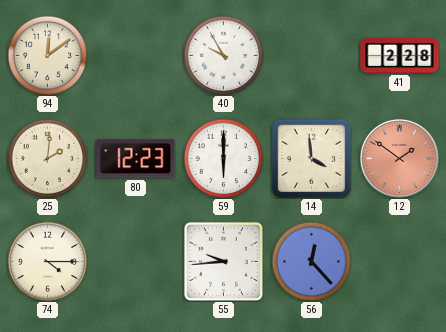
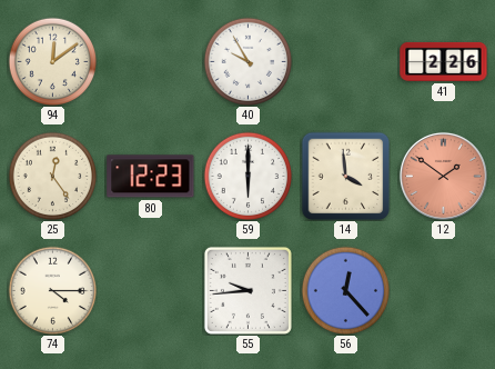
41: 2:28 -> 2:26
25: 2:01 -> 12:24
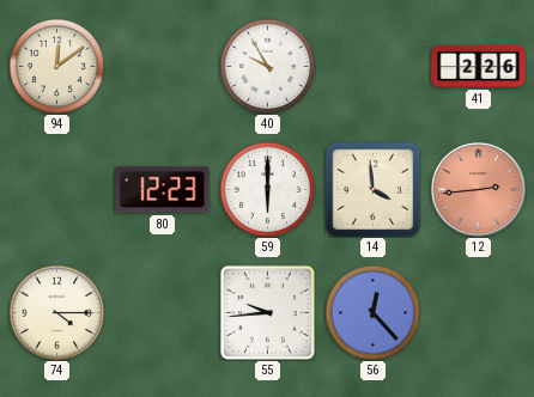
25: 12:24 -> none
12: 1:51 -> 2:44
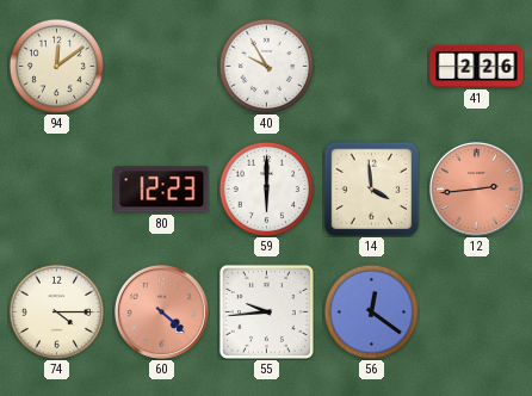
60: none -> 4:22
56: 12:23 -> 12:21
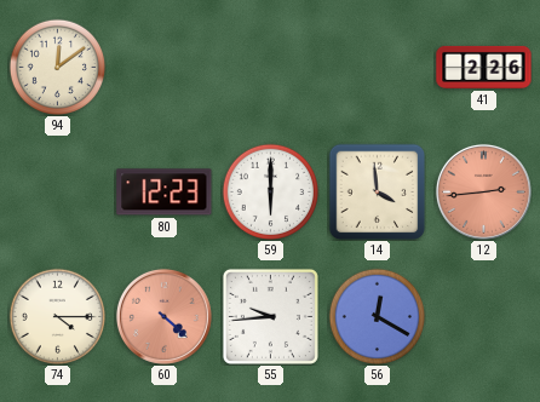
40: 9:55 -> none
56: 12:21 -> 12:20
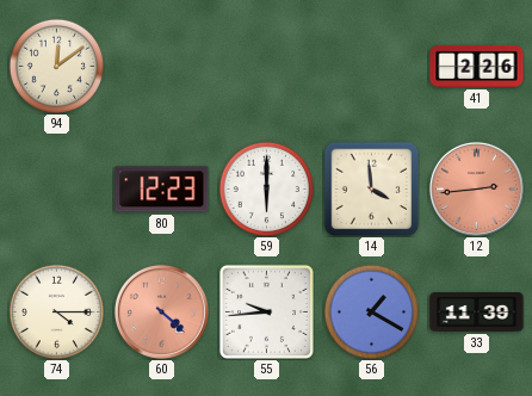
56: 12:20 -> 1:20
33: none -> 11:39
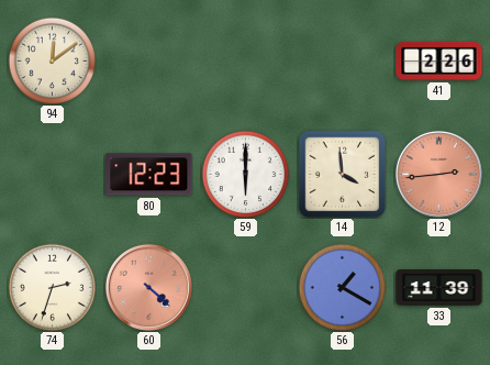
74: 4:15 -> 2:33
55: 9:44 -> none
